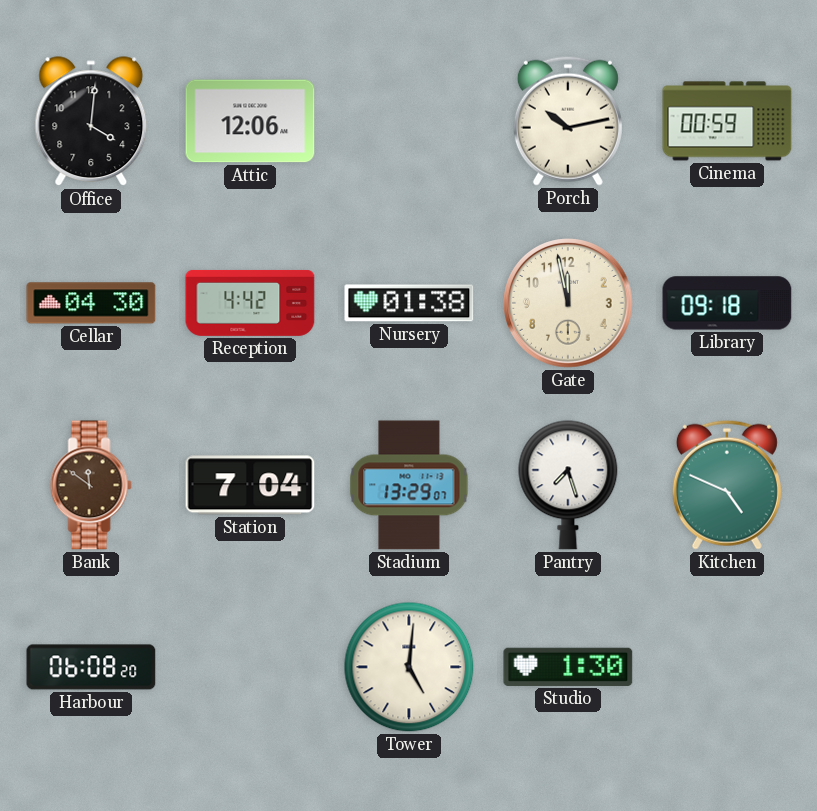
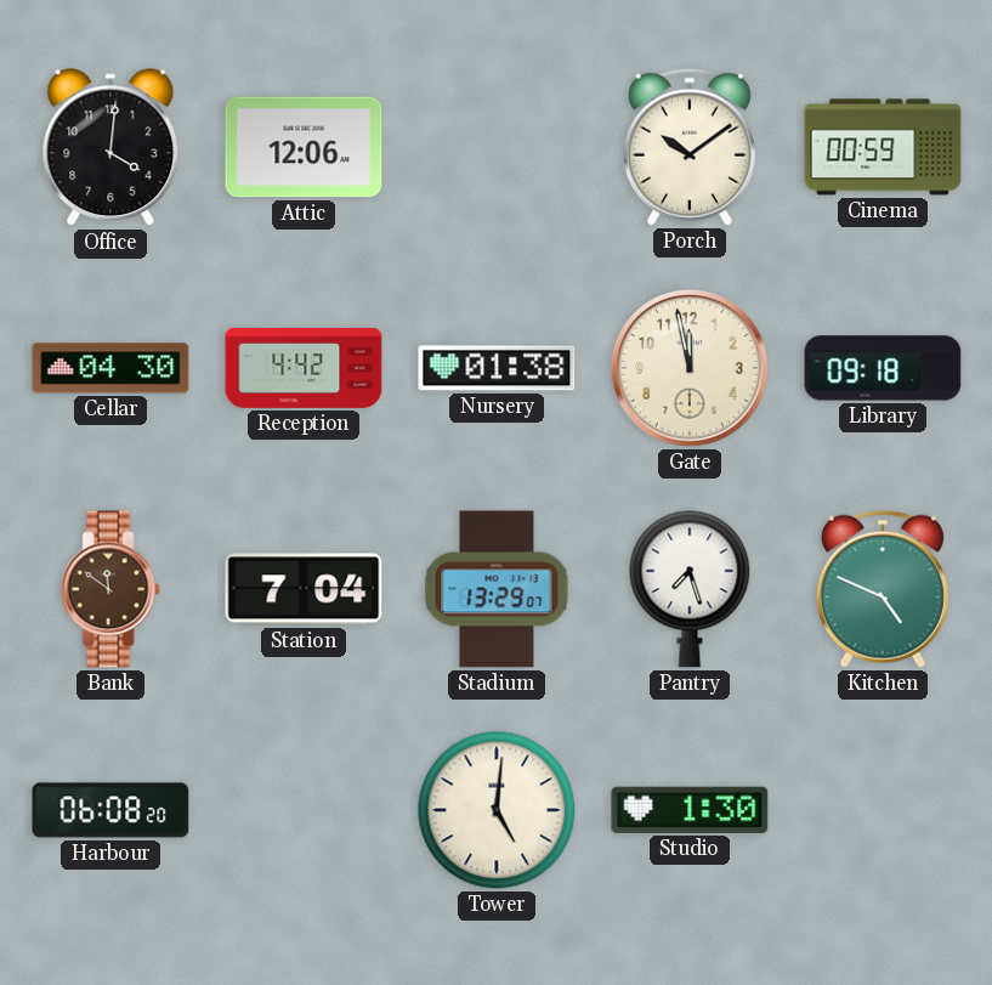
Porch: 10:13 -> 10:09
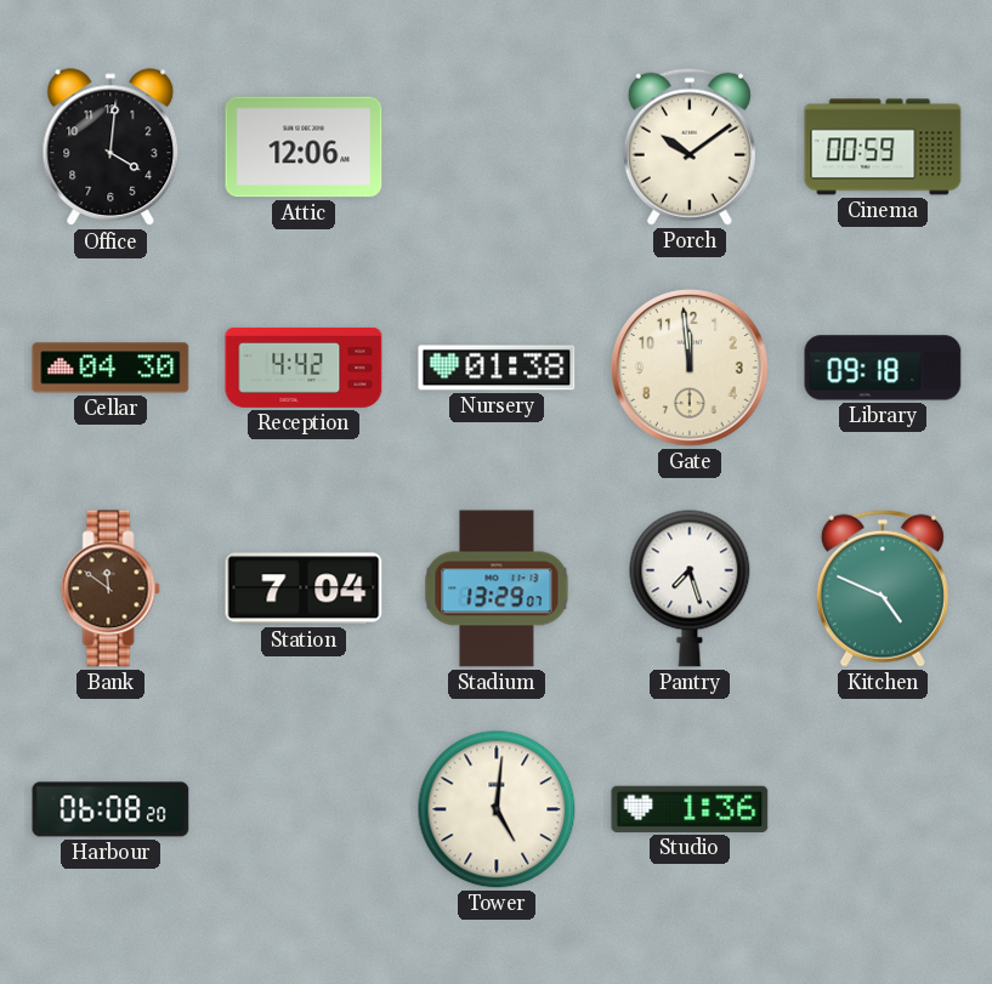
Gate: 11:58 -> 11:59
Studio: 1:30 -> 1:36
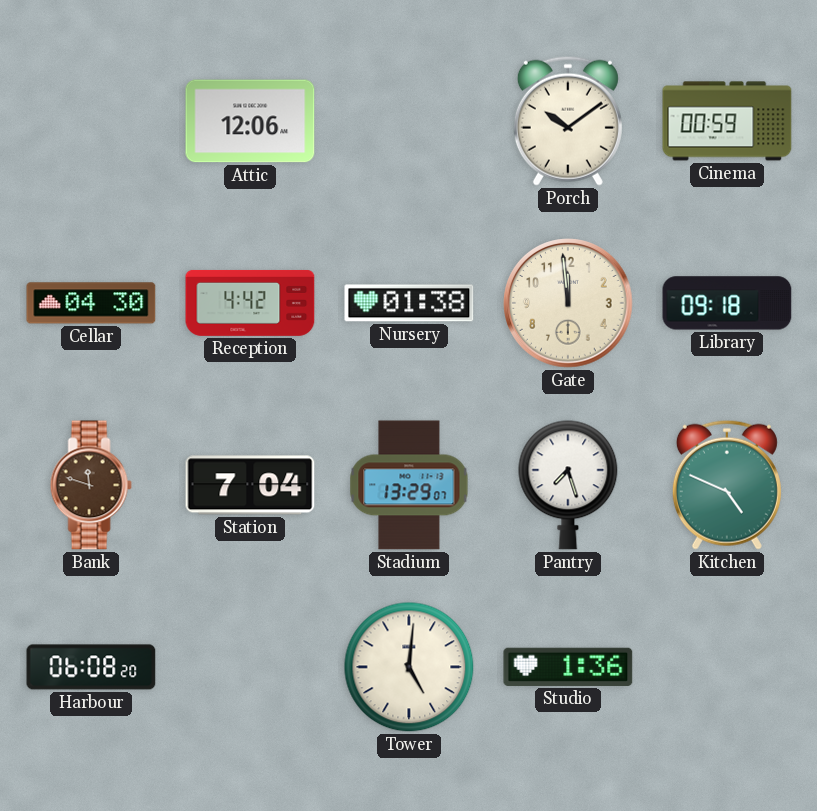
Office: 4:01 -> none
Bank: 11:51 -> 11:48
